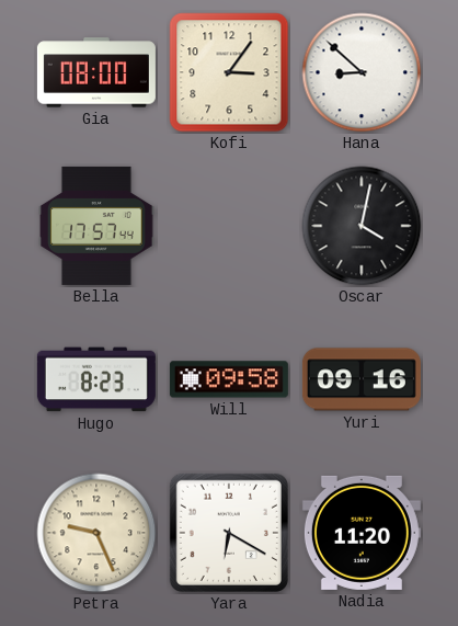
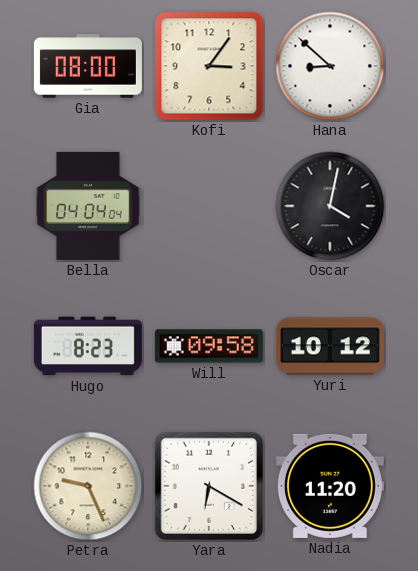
Bella: 17:57 -> 04:04
Yuri: 09:16 -> 10:12
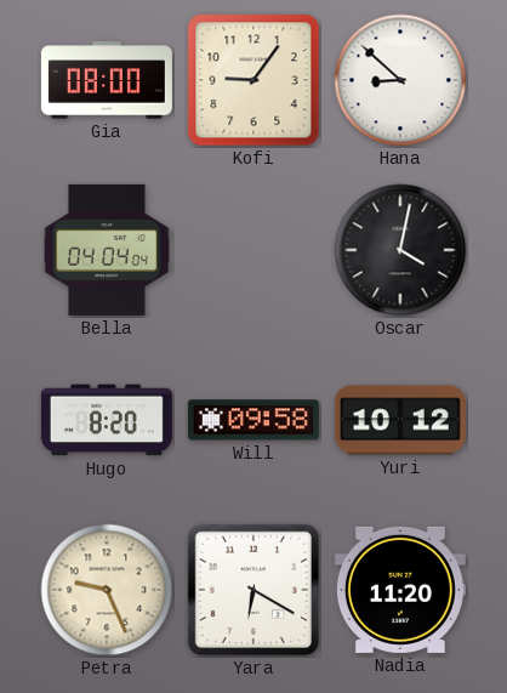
Kofi: 3:06 -> 9:06
Hugo: 8:23 -> 8:20
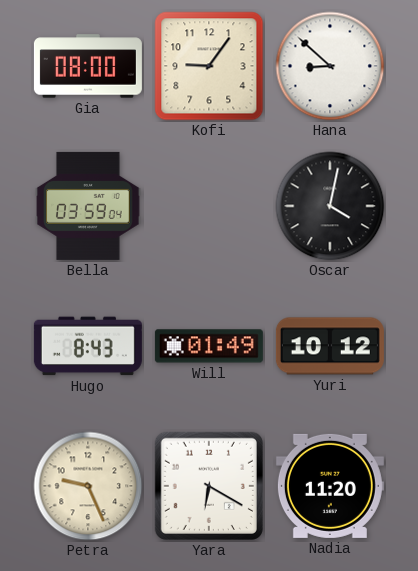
Bella: 04:04 -> 03:59
Hugo: 8:20 -> 8:43
Will: 09:58 -> 01:49
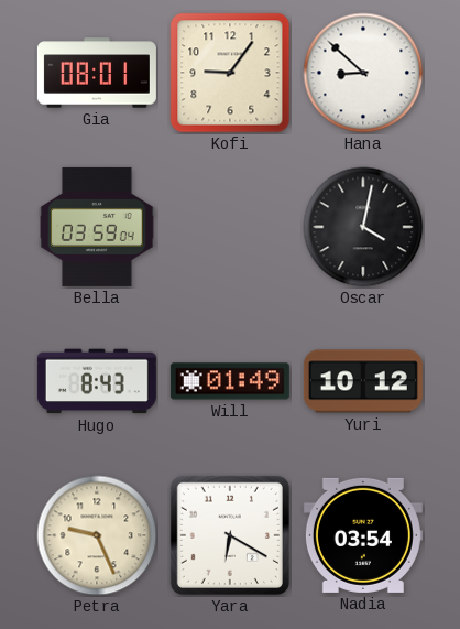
Gia: 08:00 -> 08:01
Nadia: 11:20 -> 03:54
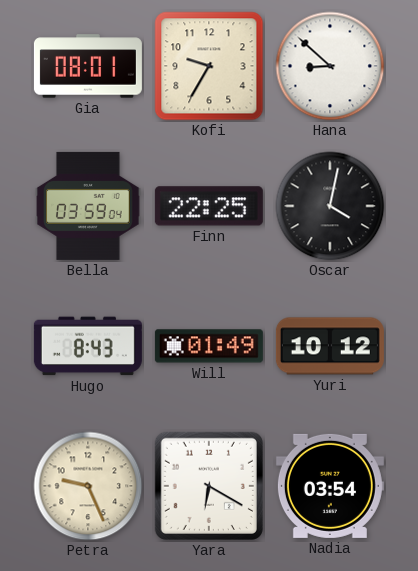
Kofi: 9:06 -> 9:35
Finn: none -> 22:25
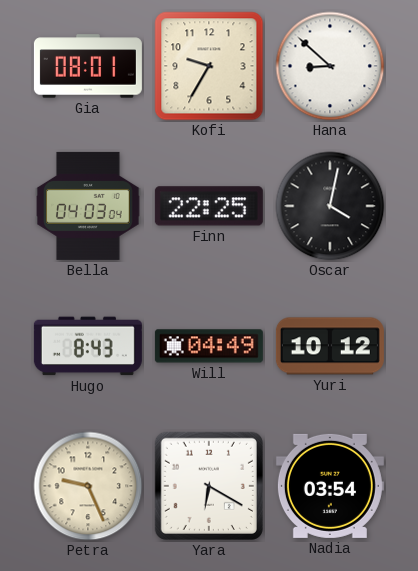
Bella: 03:59 -> 04:03
Will: 01:49 -> 04:49
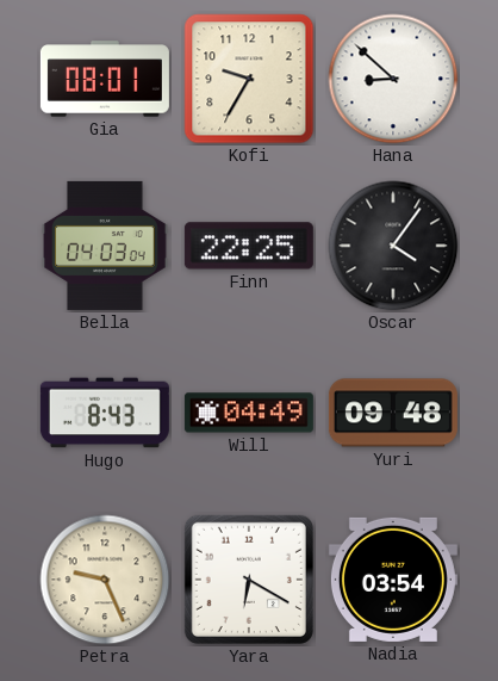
Oscar: 4:02 -> 4:06
Yuri: 10:12 -> 09:48
